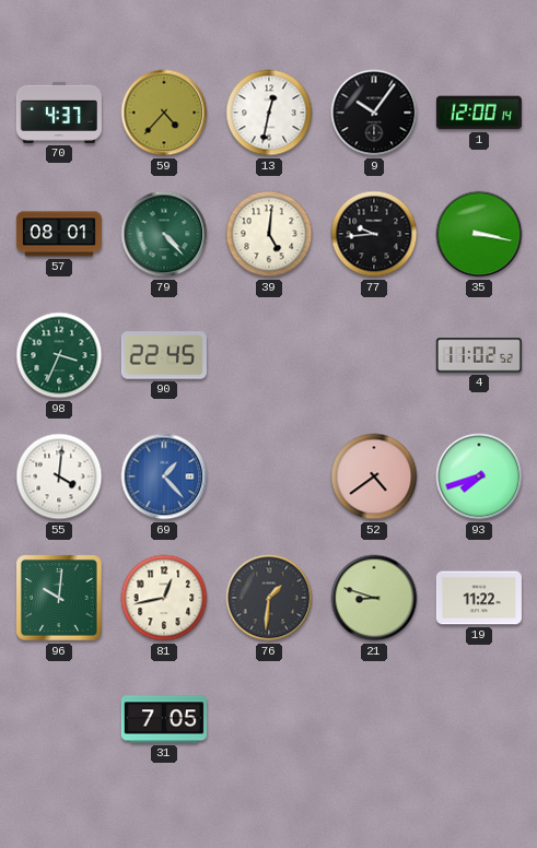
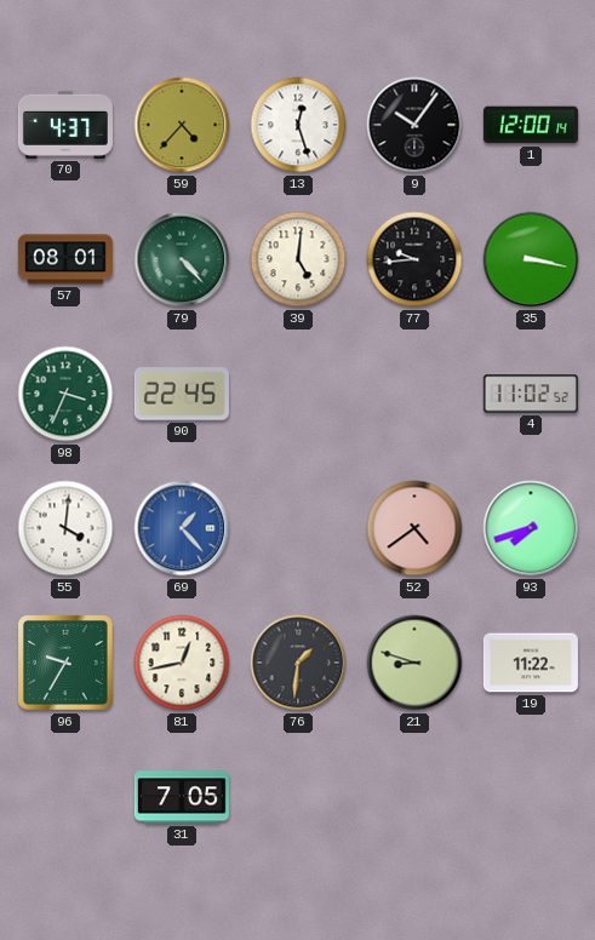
13: 12:32 -> 12:27
96: 10:01 -> 9:35
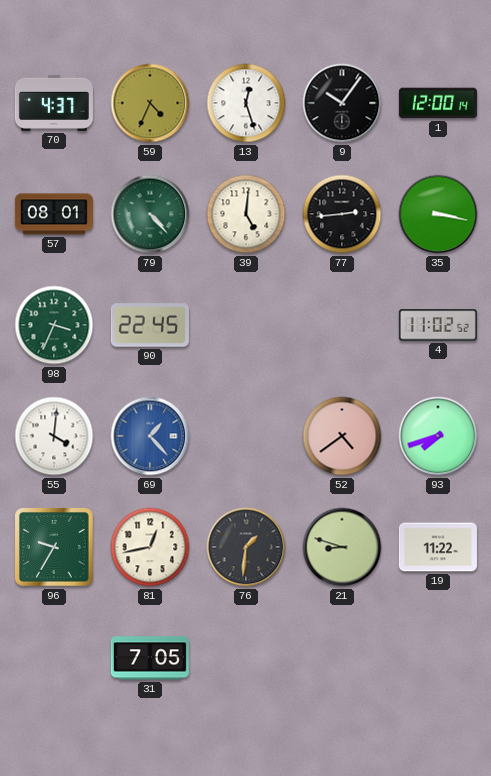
59: 4:37 -> 4:34
77: 9:44 -> 2:44
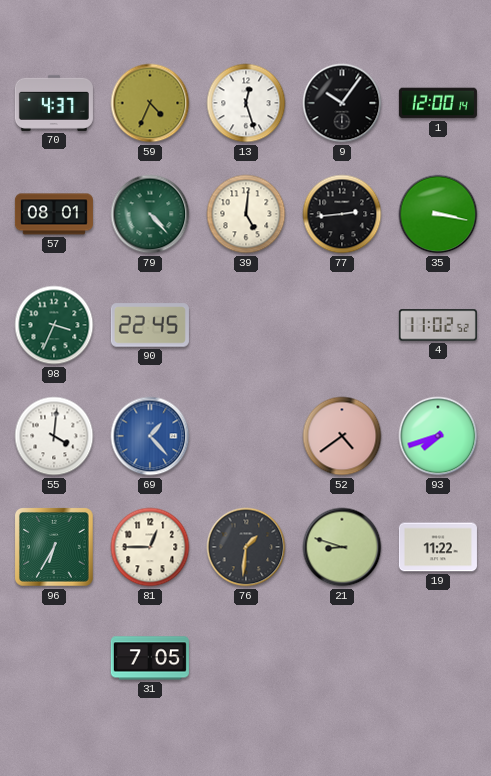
96: 9:35 -> 6:35
81: 12:43 -> 12:45
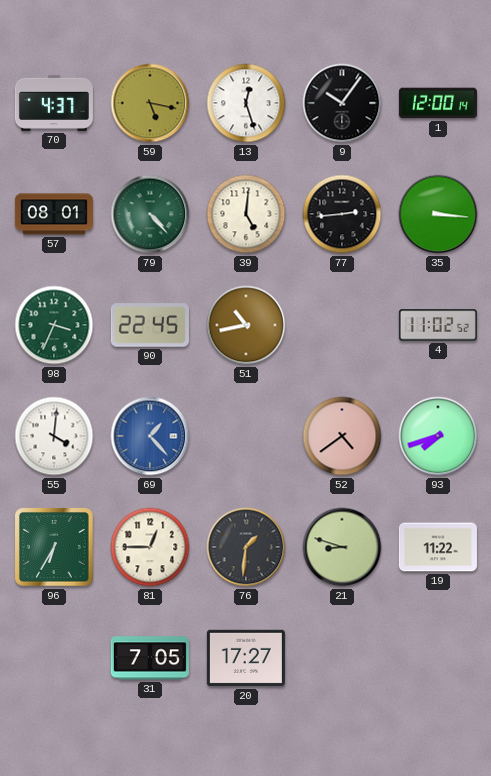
59: 4:34 -> 5:17
35: 3:17 -> 3:16
51: none -> 10:43
20: none -> 17:27
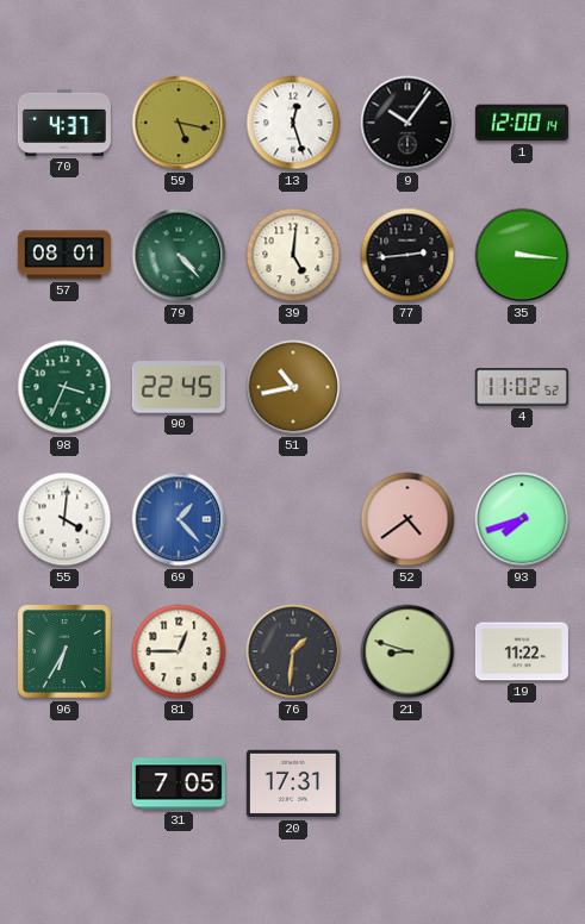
20: 17:27 -> 17:31
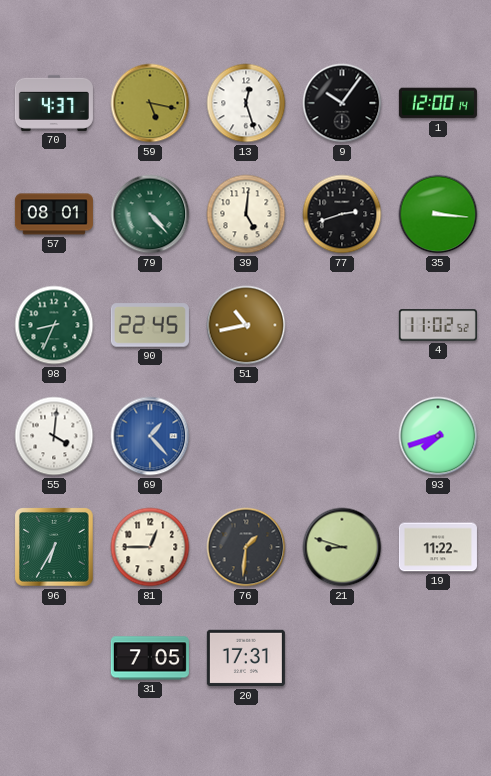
77: 2:44 -> 2:42
98: 3:34 -> 8:34
52: 4:39 -> none
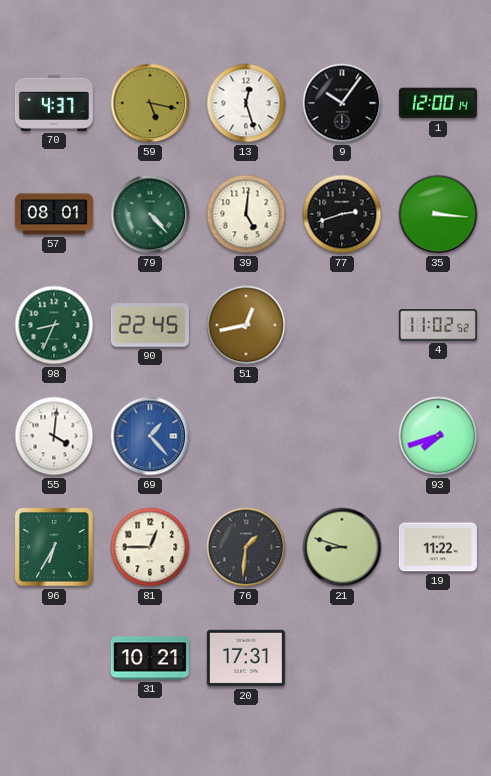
51: 10:43 -> 12:43
31: 7:05 -> 10:21
